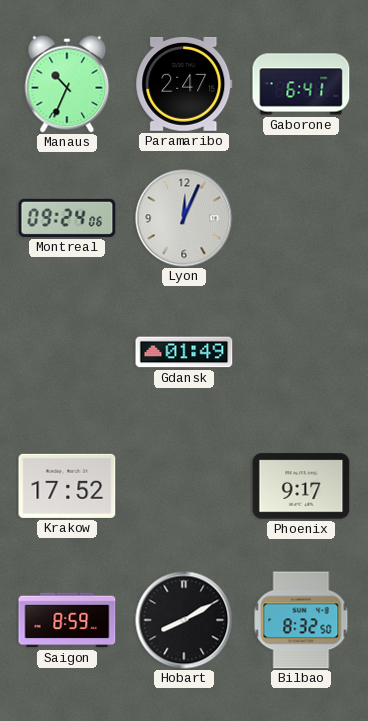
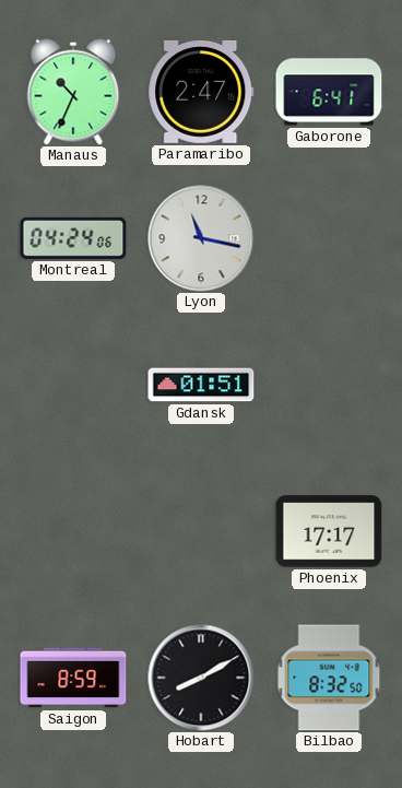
Montreal: 09:24 -> 04:24
Lyon: 12:04 -> 11:17
Gdansk: 01:49 -> 01:51
Krakow: 17:52 -> none
Phoenix: 9:17 -> 17:17
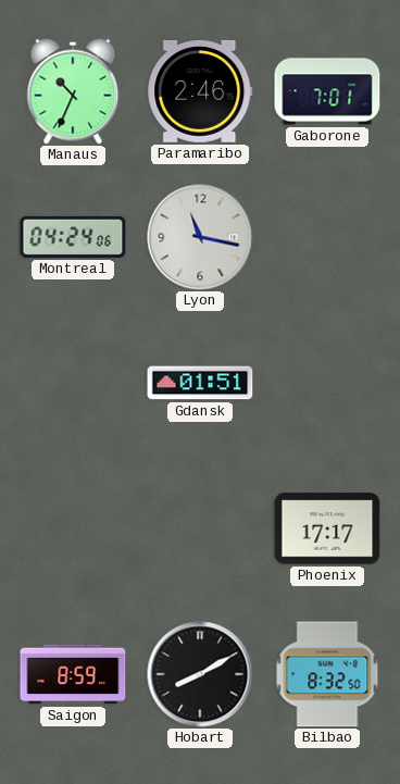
Paramaribo: 2:47 -> 2:46
Gaborone: 6:41 -> 7:01
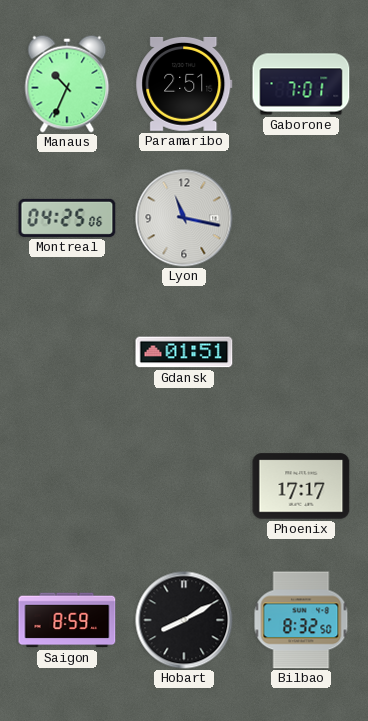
Paramaribo: 2:46 -> 2:51
Montreal: 04:24 -> 04:25
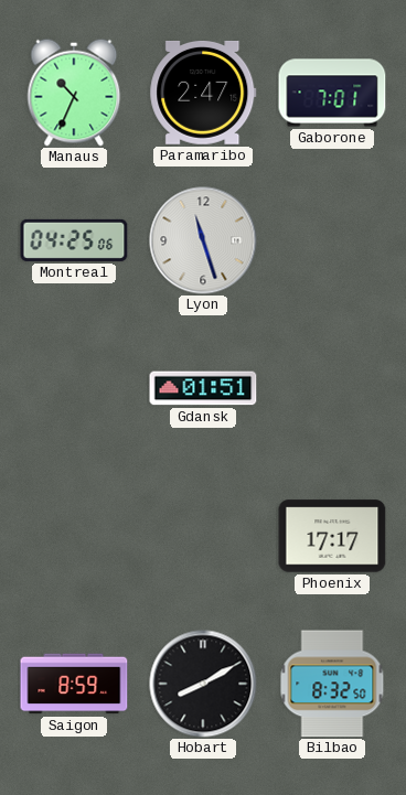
Paramaribo: 2:51 -> 2:47
Lyon: 11:17 -> 11:27
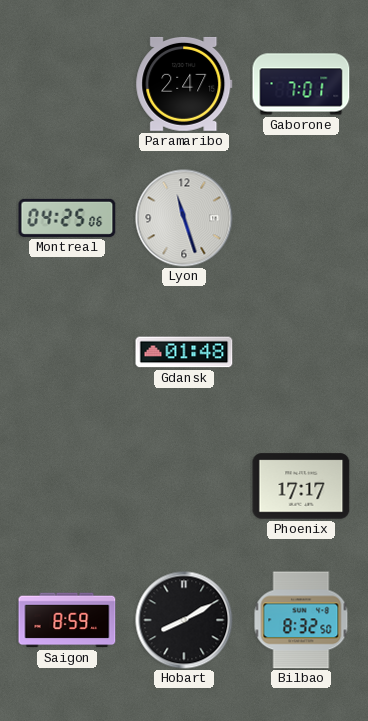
Manaus: 10:34 -> none
Gdansk: 01:51 -> 01:48
